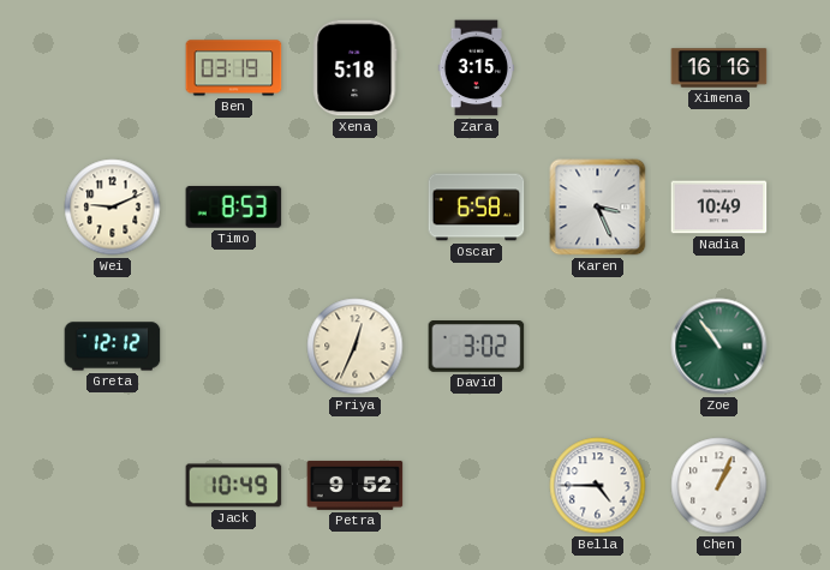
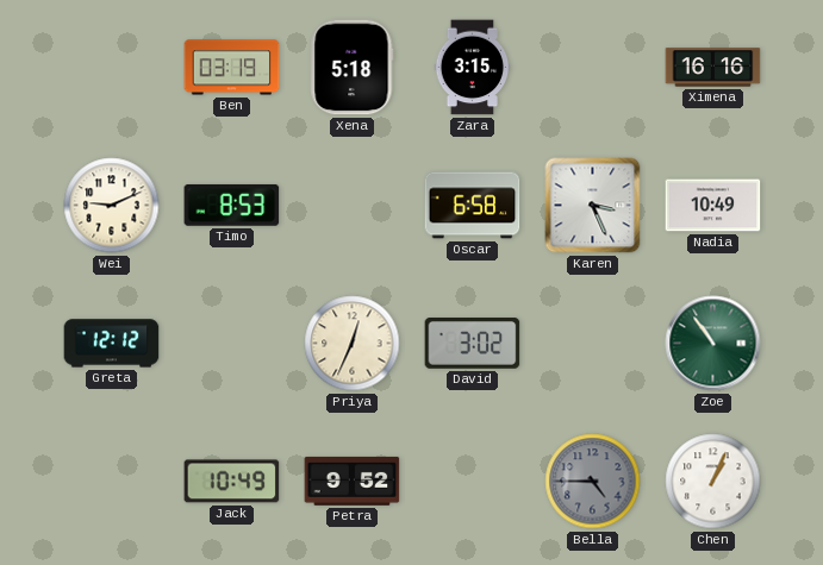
Bella dial: white -> grey
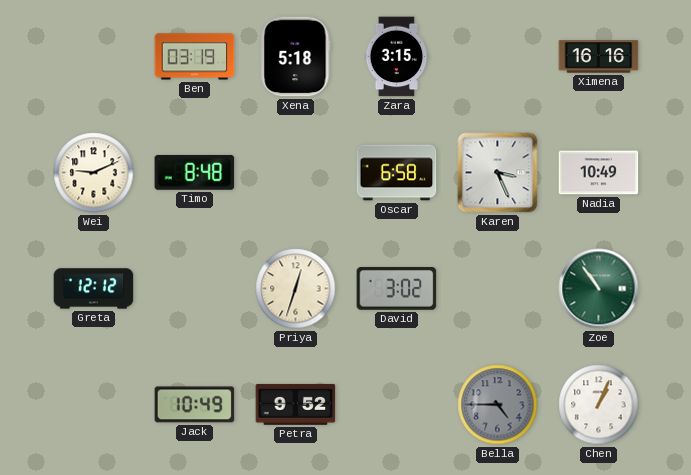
Timo: 8:53 -> 8:48
Priya: 12:34 -> 12:33
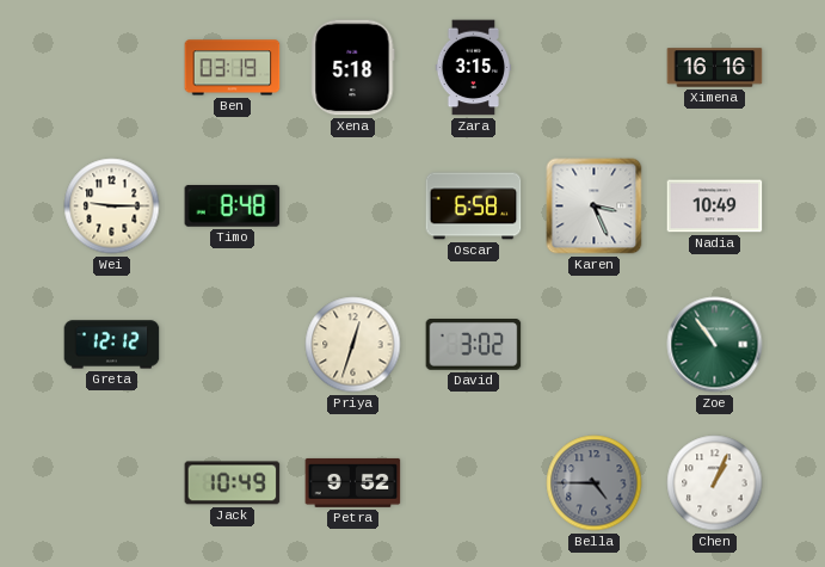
Wei: 9:11 -> 9:15
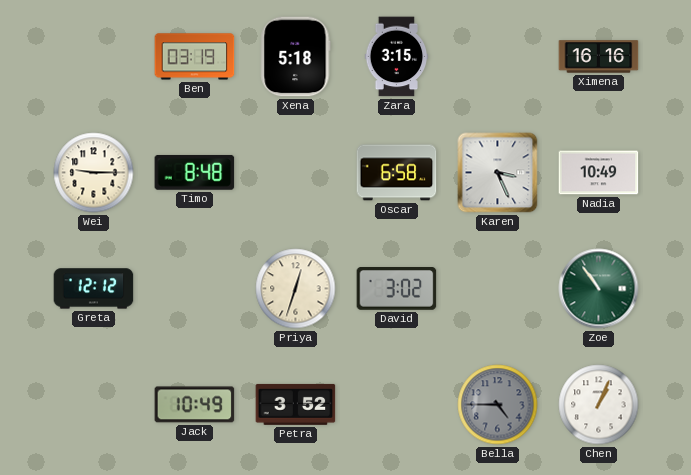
Petra: 9:52 -> 3:52
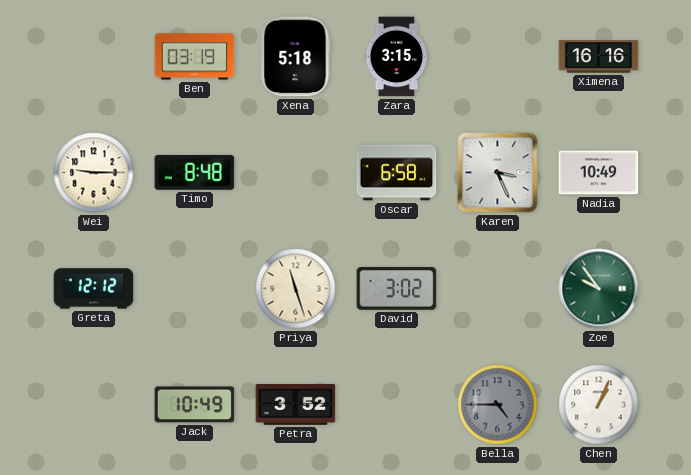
Priya: 12:33 -> 11:27
Zoe: 10:54 -> 9:54
